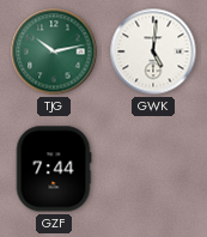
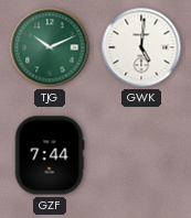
TJG: 10:13 -> 10:11
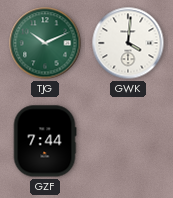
GWK: 5:01 -> 4:01
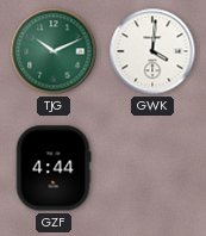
GZF: 7:44 -> 4:44
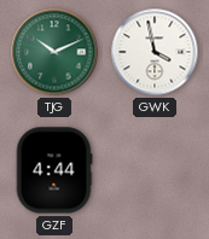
GWK: 4:01 -> 3:58
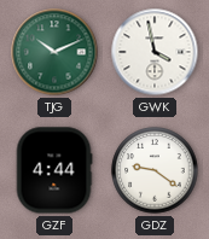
GDZ: none -> 9:21
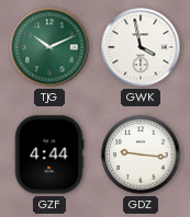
GDZ: 9:21 -> 9:16
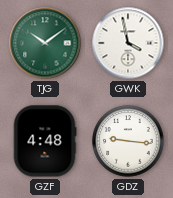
TJG: 10:11 -> 10:09
GZF: 4:44 -> 4:48
